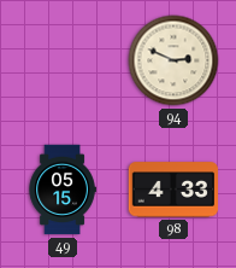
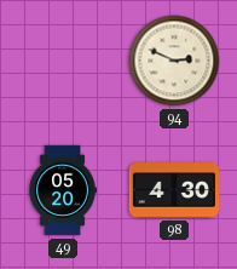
49: 05:15 -> 05:20
98: 4:33 -> 4:30
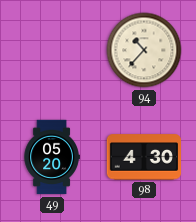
94: 2:49 -> 10:37
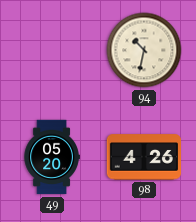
94: 10:37 -> 10:32
98: 4:30 -> 4:26
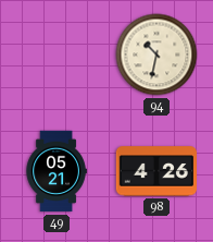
49: 05:20 -> 05:21
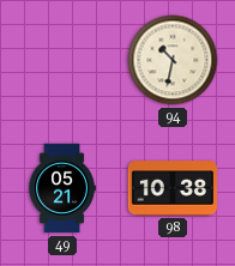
98: 4:26 -> 10:38
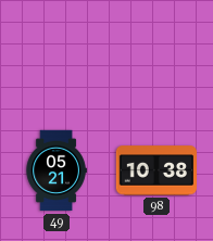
94: 10:32 -> none
